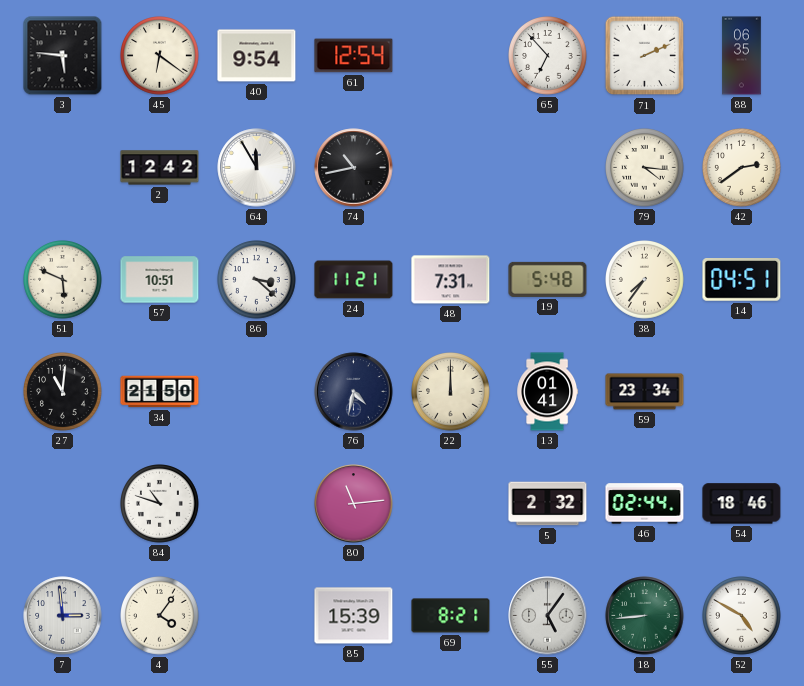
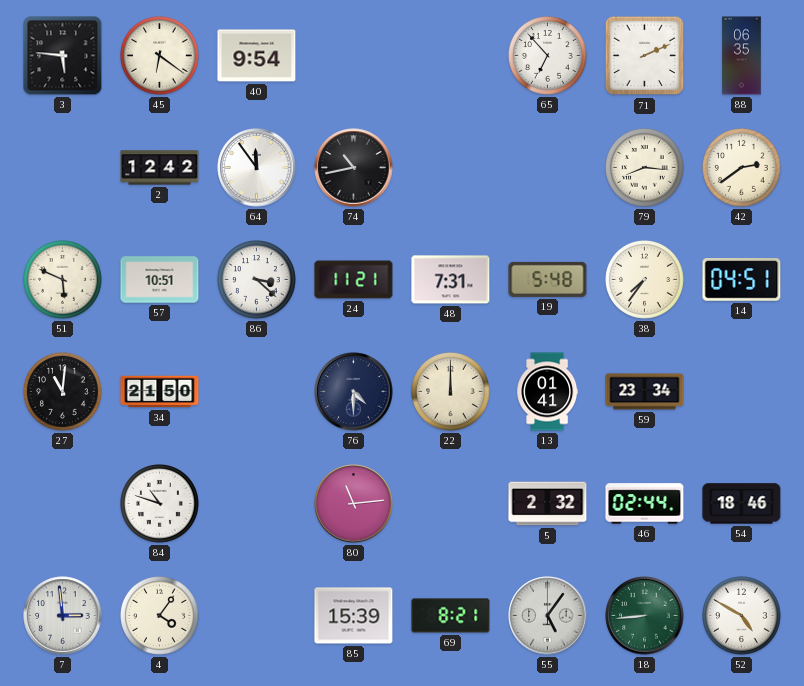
61: 12:54 -> none
64: 11:55 -> 11:54
79: 4:16 -> 8:16
76: 4:32 -> 4:30
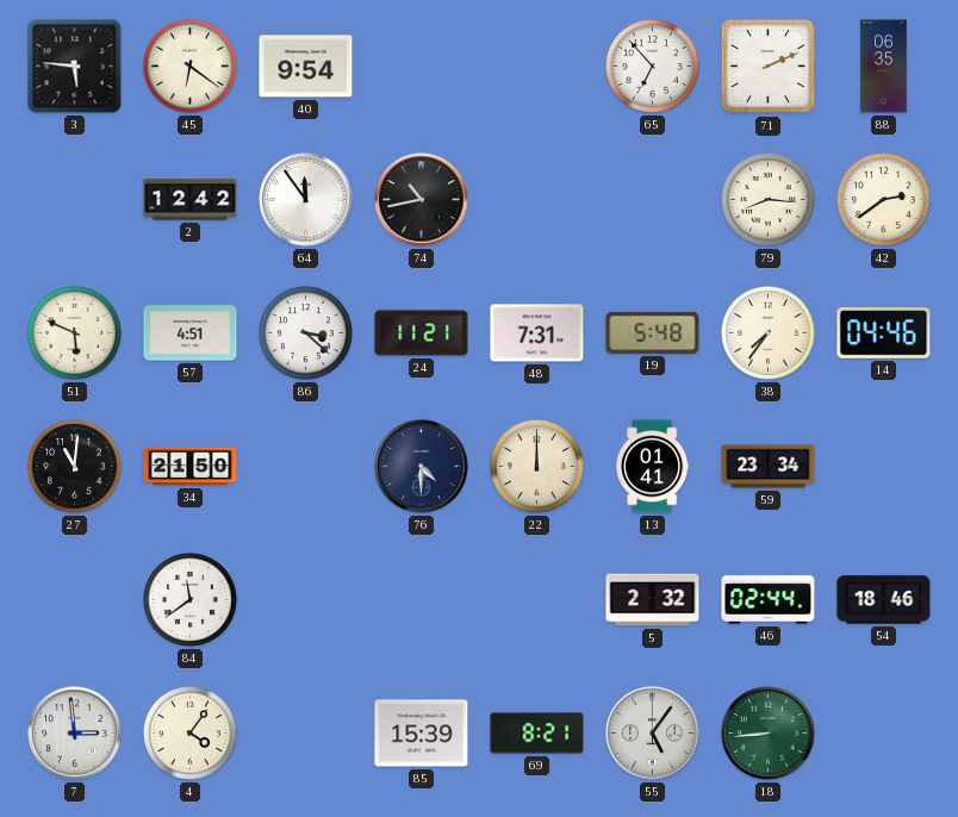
57: 10:51 -> 4:51
14: 04:51 -> 04:46
84: 10:48 -> 11:39
80: 11:14 -> none
52: 4:50 -> none
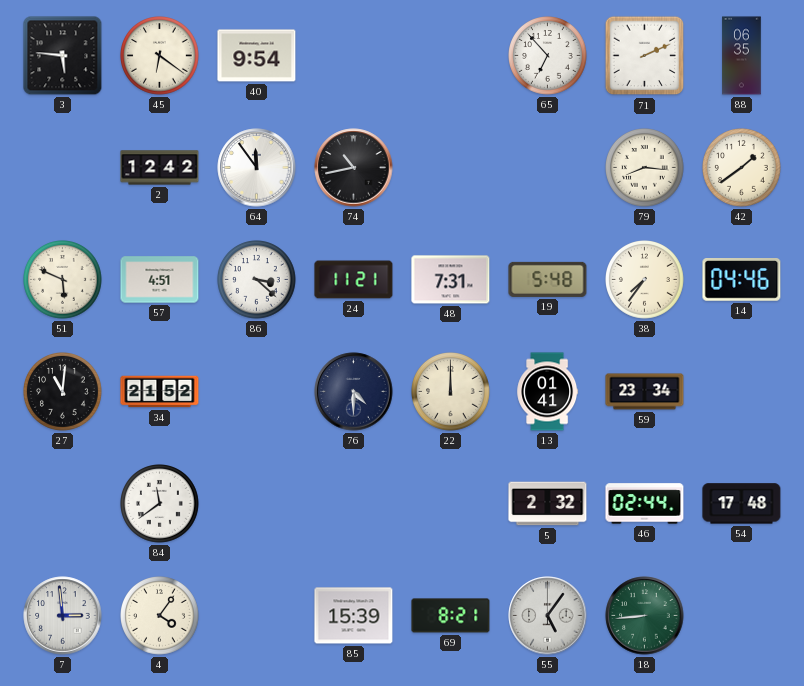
42: 2:39 -> 1:39
34: 21:50 -> 21:52
54: 18:46 -> 17:48
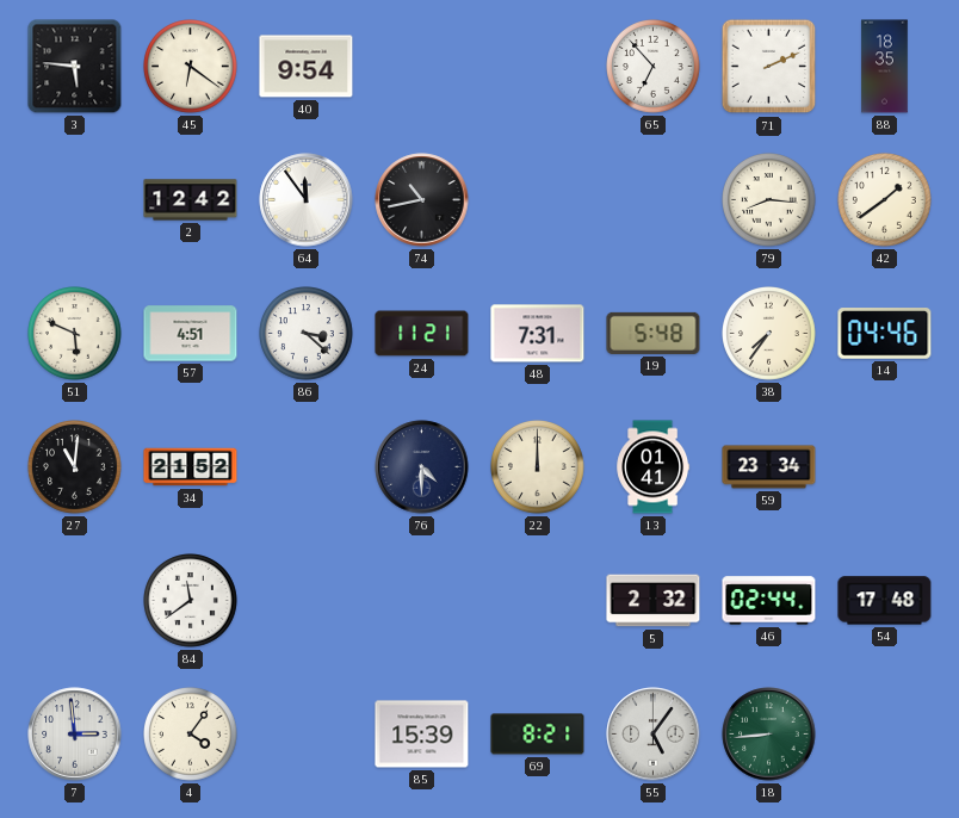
88: 06:35 -> 18:35
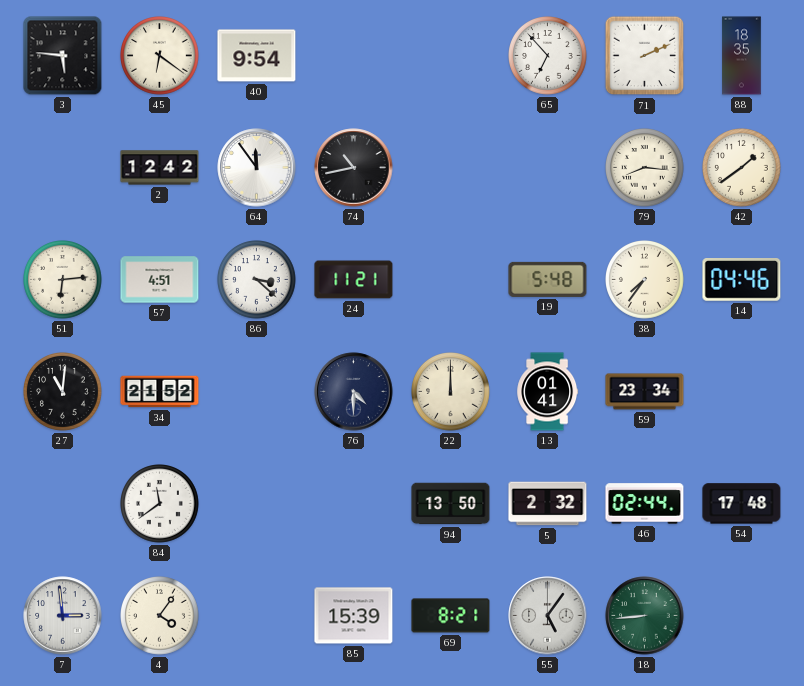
51: 5:49 -> 6:14
48: 7:31 -> none
94: none -> 13:50
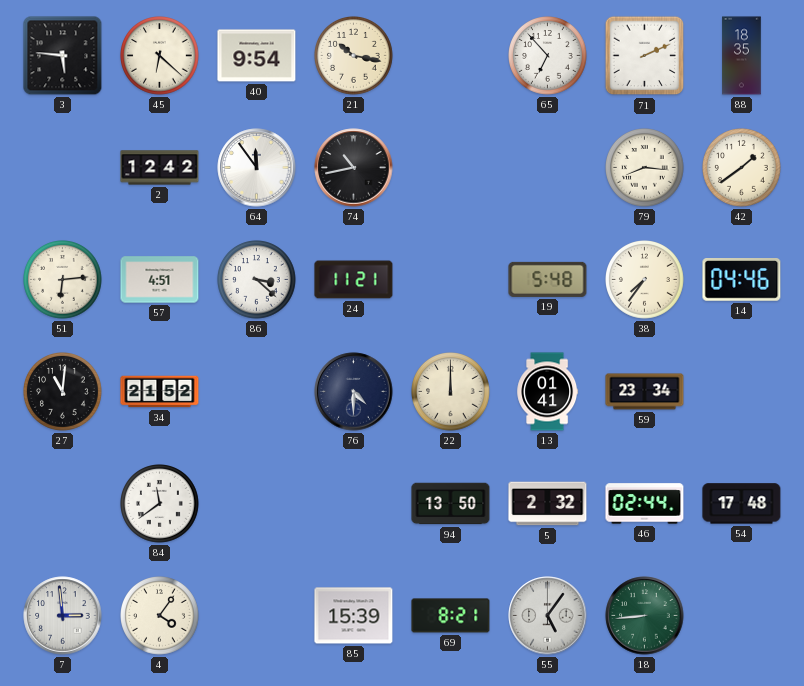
45: 6:21 -> 6:22
21: none -> 10:17
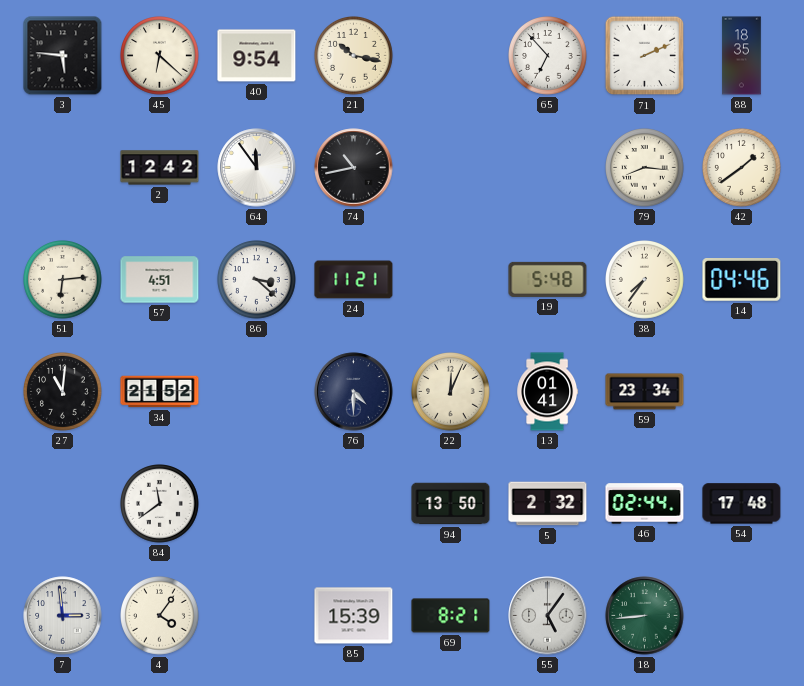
22: 12:00 -> 12:04
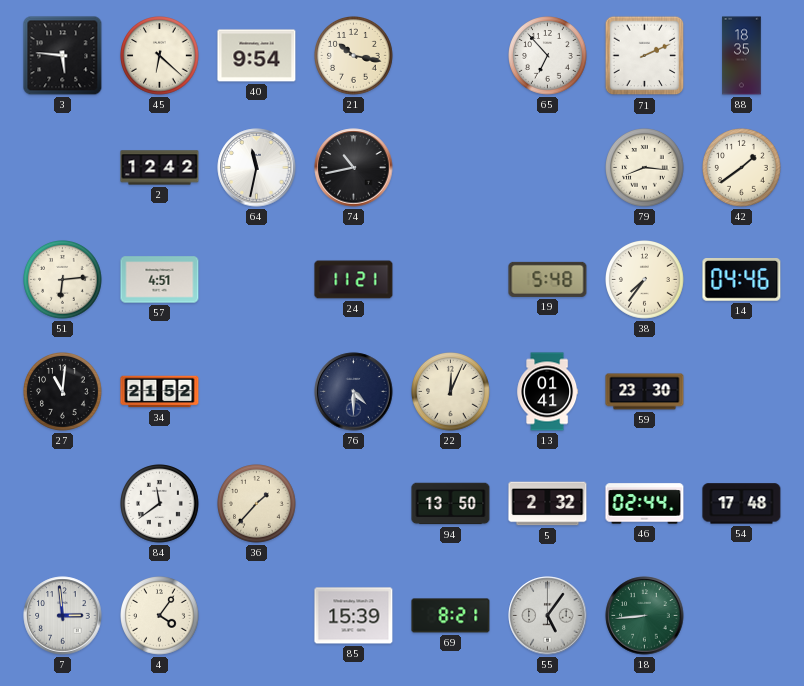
64: 11:54 -> 11:32
86: 3:22 -> none
59: 23:34 -> 23:30
36: none -> 1:37
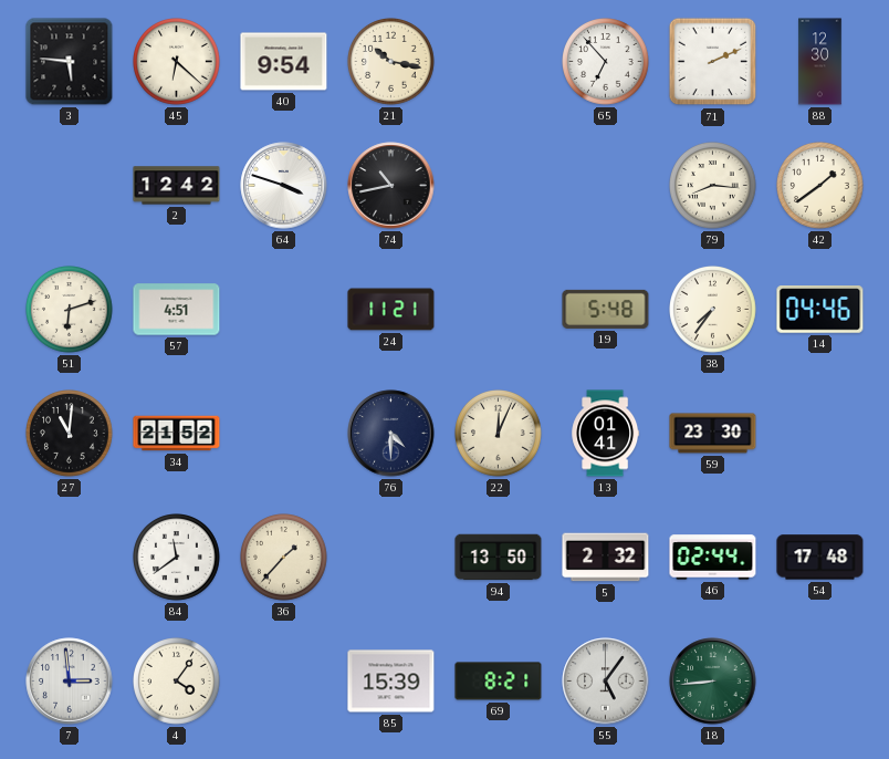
88: 18:35 -> 12:30
64: 11:32 -> 3:48
51: 6:14 -> 6:12
